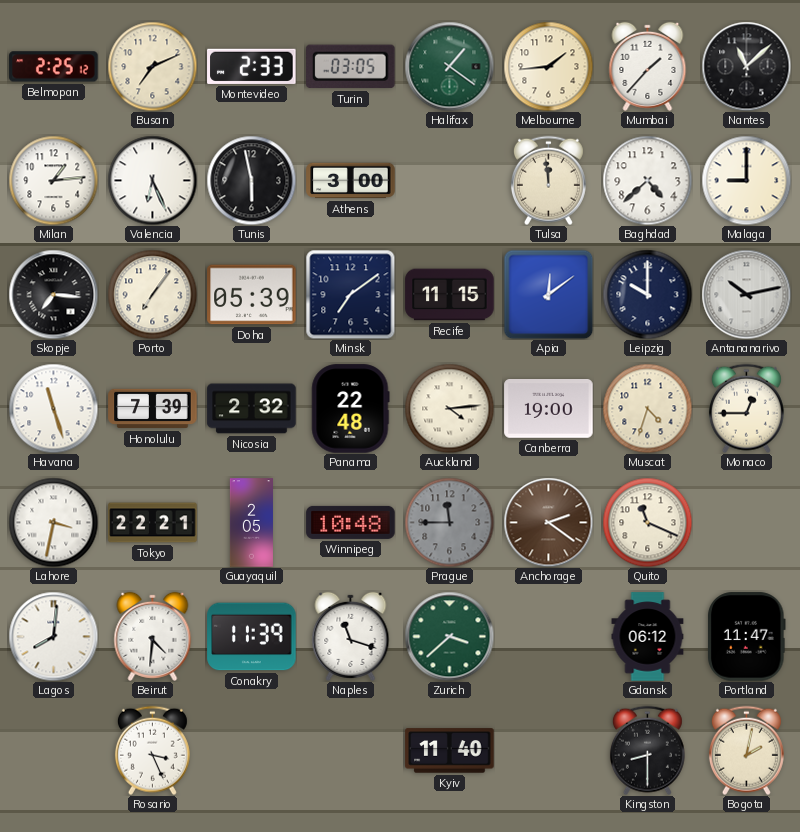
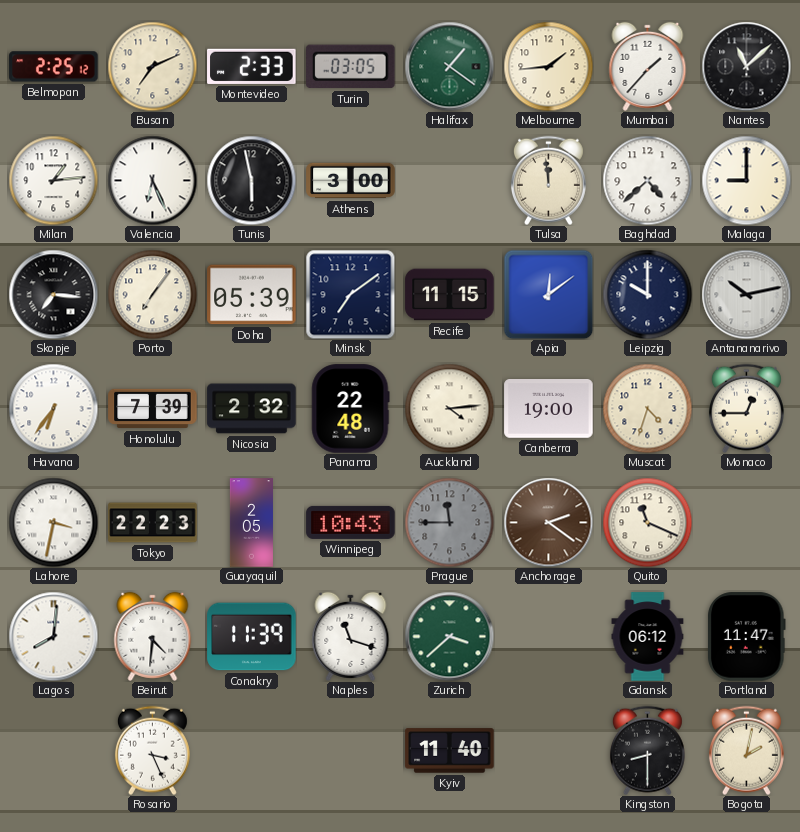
Havana: 11:27 -> 6:36
Tokyo: 22:21 -> 22:23
Winnipeg: 10:48 -> 10:43
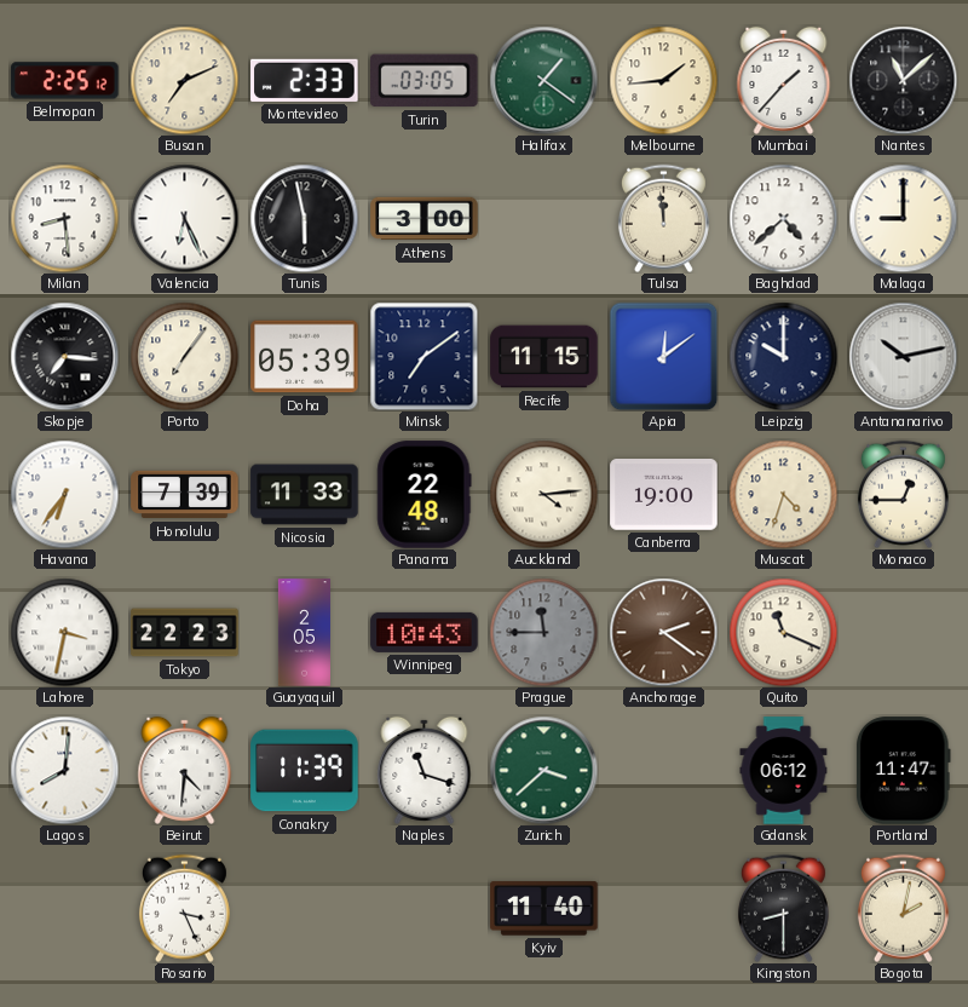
Milan: 1:14 -> 8:29
Nicosia: 2:32 -> 11:33
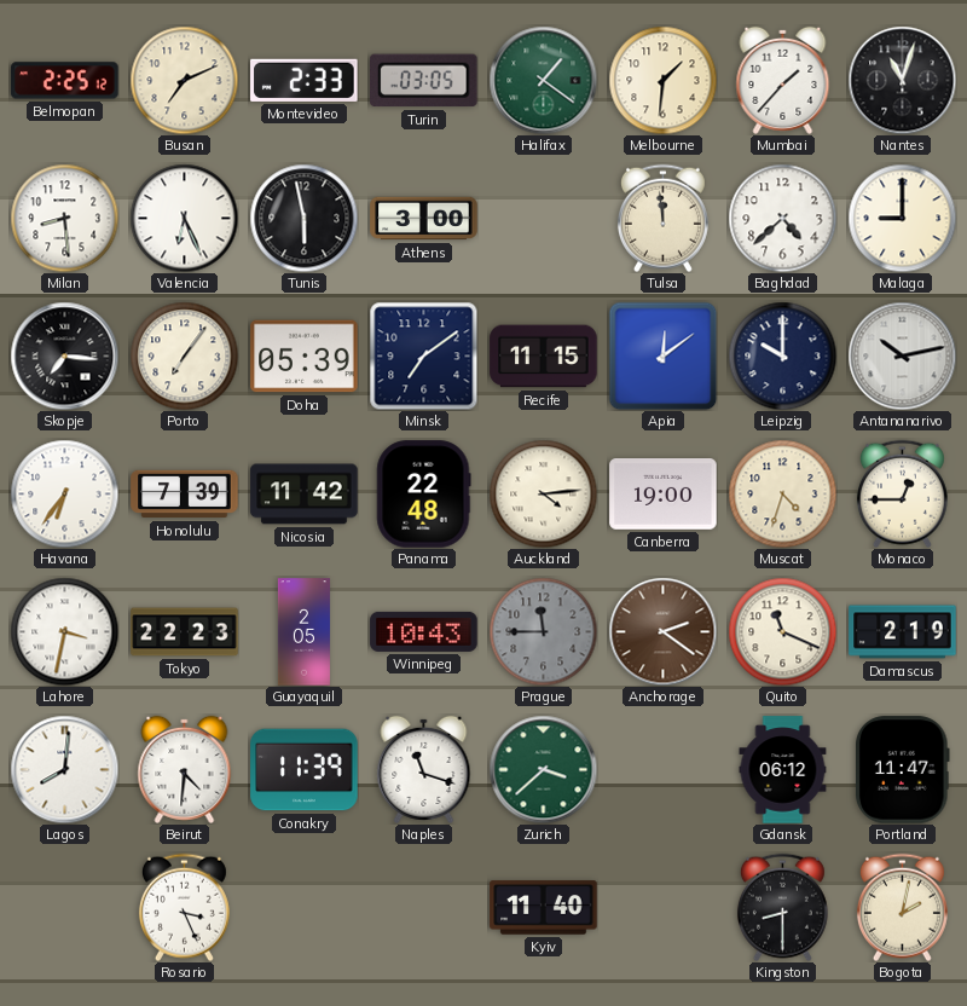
Melbourne: 1:44 -> 1:31
Nantes: 11:08 -> 11:03
Nicosia: 11:33 -> 11:42
Damascus: none -> 2:19
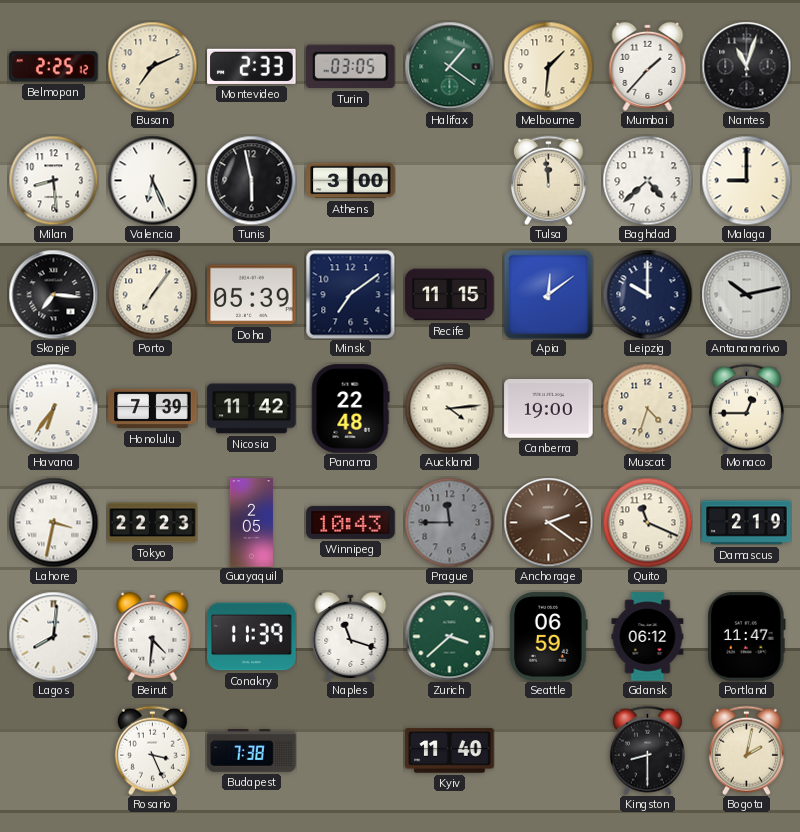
Seattle: none -> 06:59
Budapest: none -> 7:38
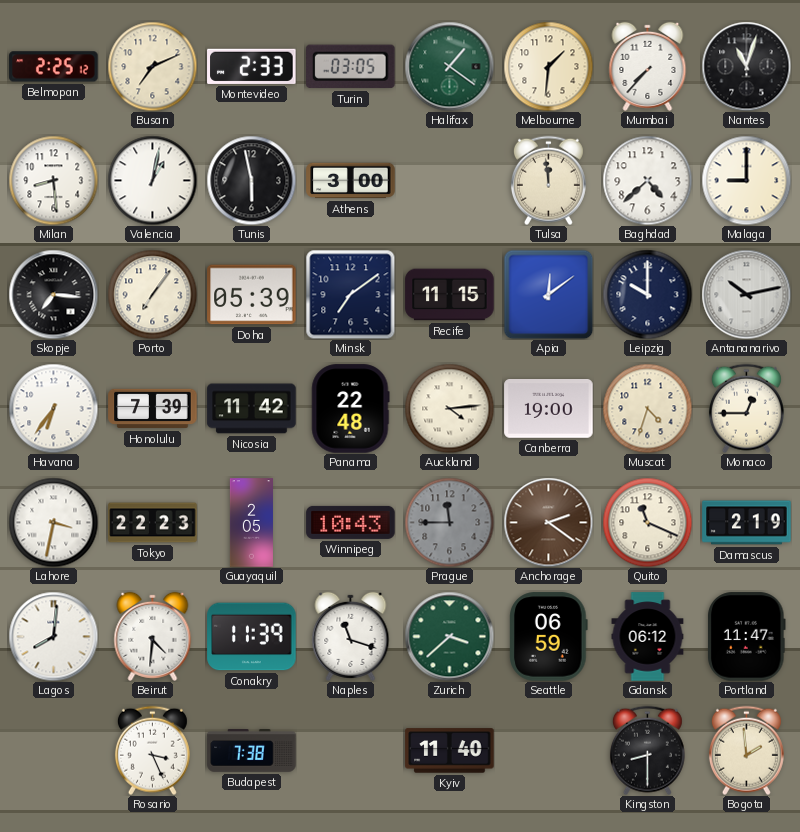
Mumbai: 1:37 -> 7:37
Valencia: 6:26 -> 1:02
Bogota: 2:02 -> 1:59
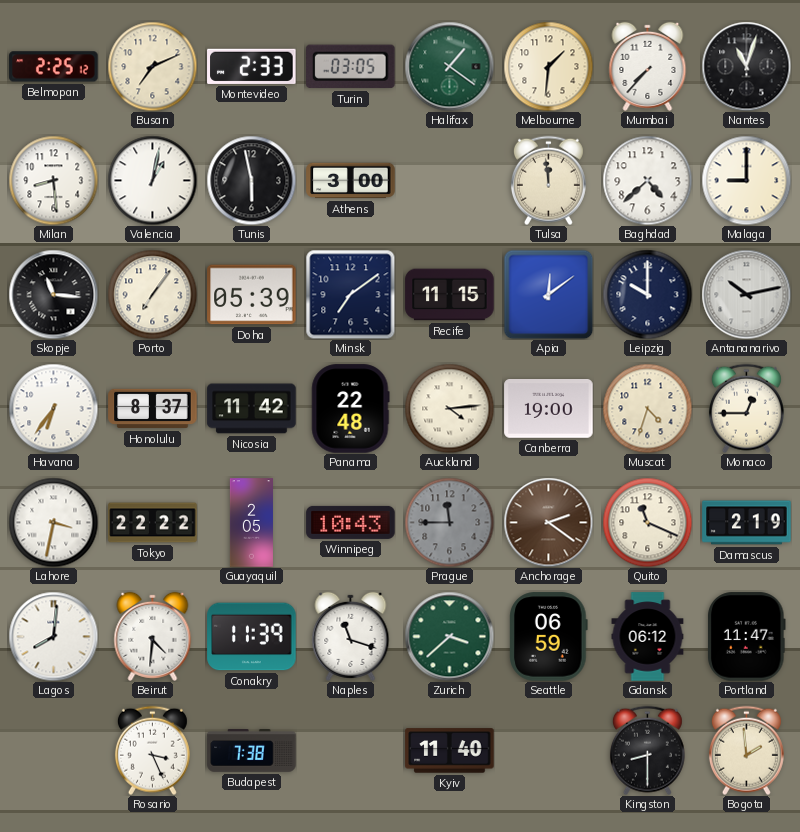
Skopje: 7:16 -> 11:16
Honolulu: 7:39 -> 8:37
Tokyo: 22:23 -> 22:22
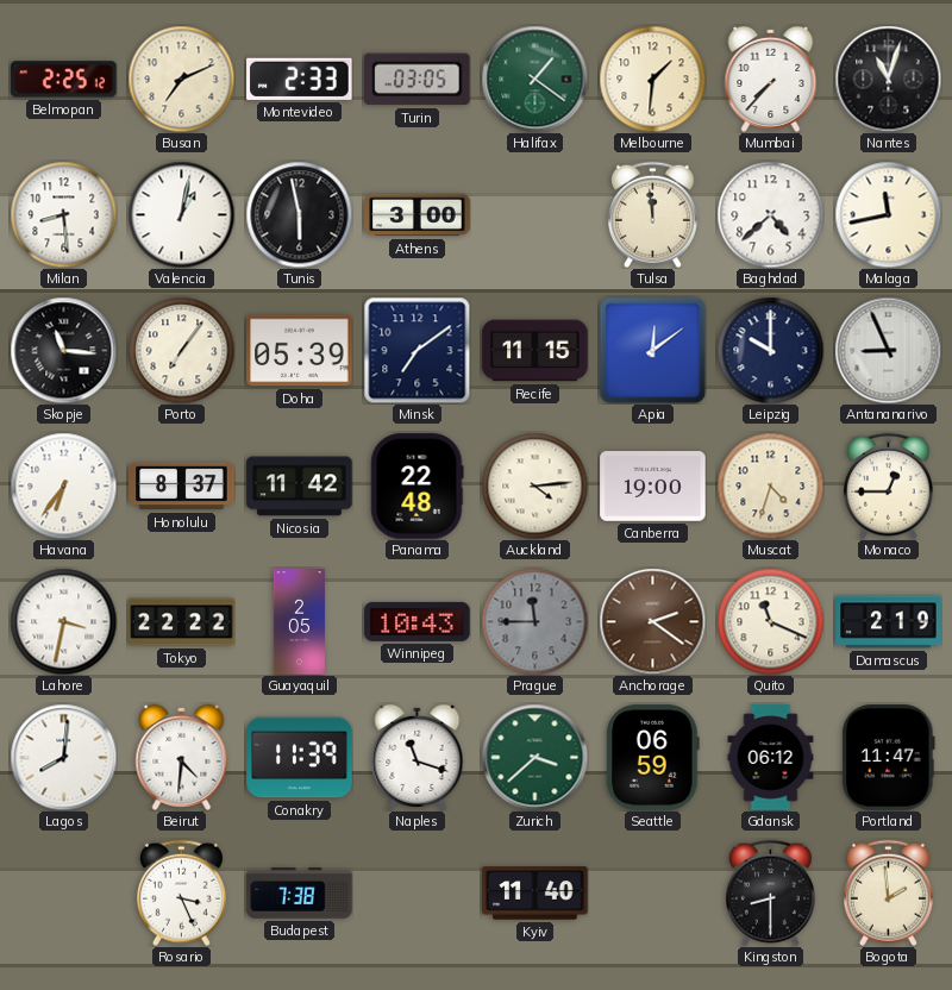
Malaga: 9:00 -> 11:43
Antananarivo: 10:13 -> 8:56
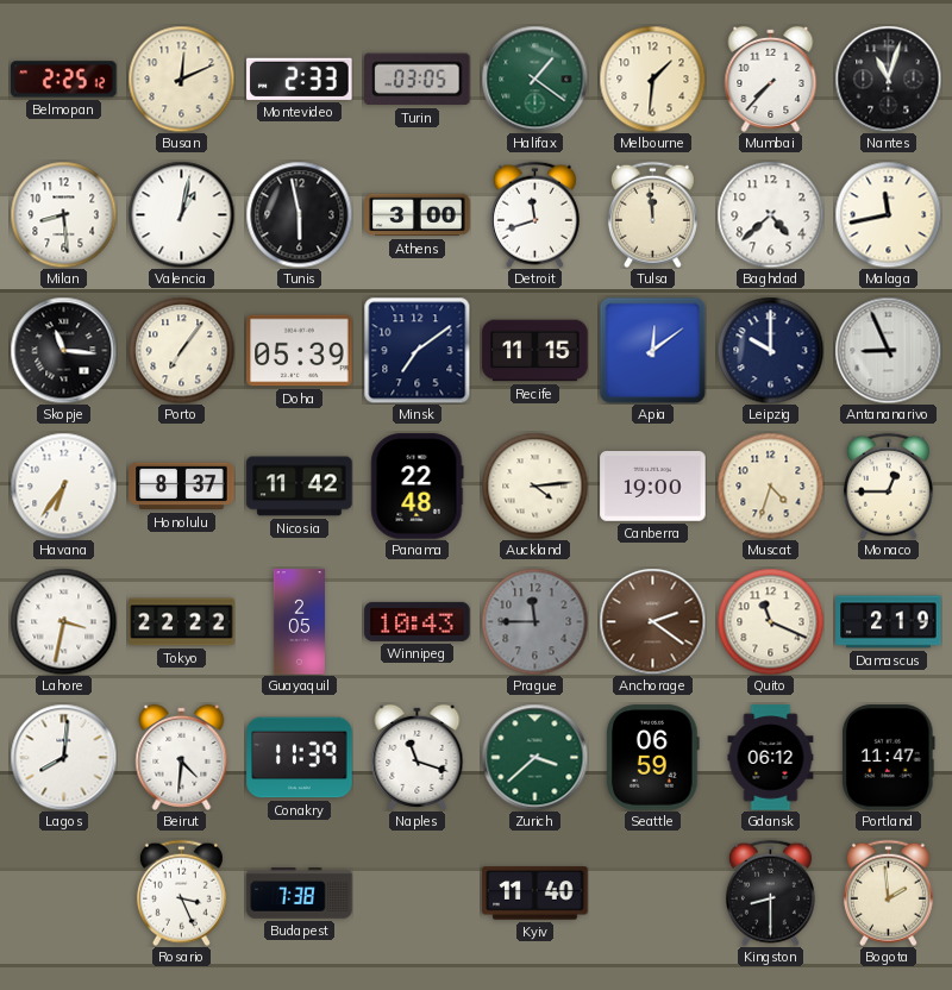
Busan: 7:11 -> 12:11
Detroit: none -> 11:42
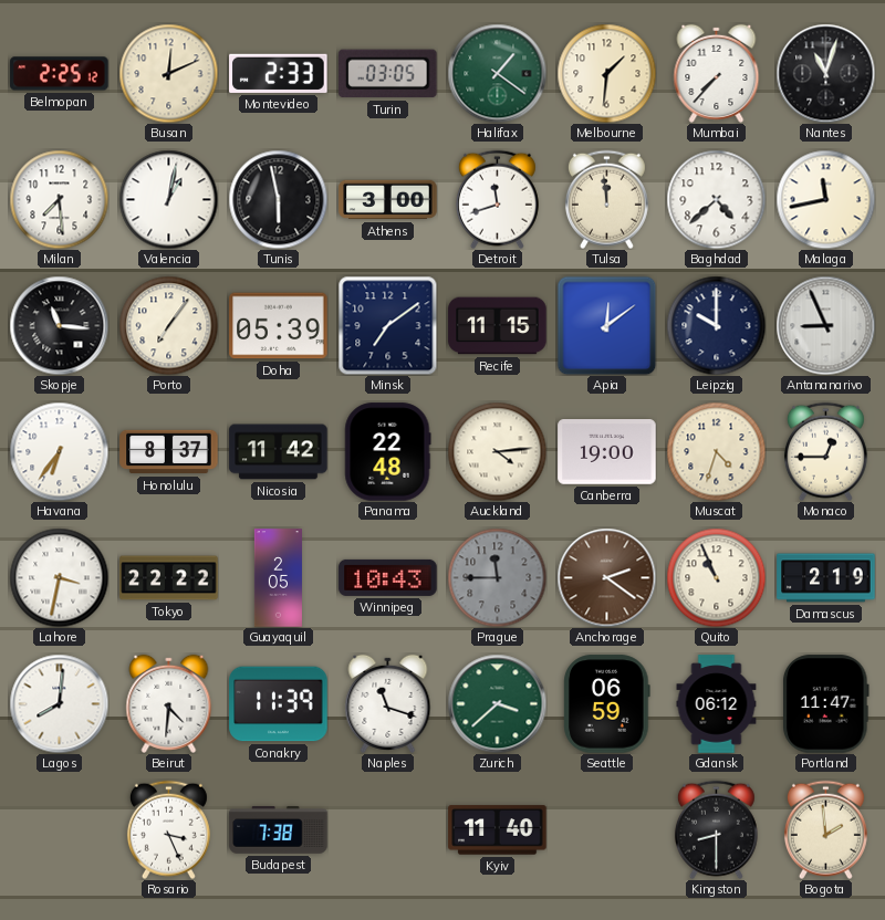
Milan: 8:29 -> 7:29
Quito: 11:19 -> 10:56
